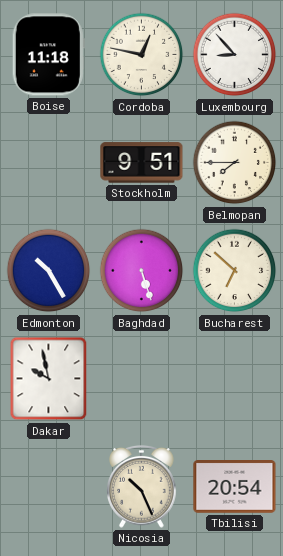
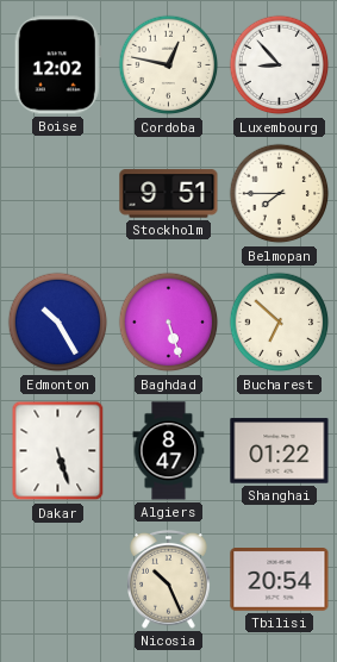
Boise: 11:18 -> 12:02
Dakar: 9:58 -> 5:27
Algiers: none -> 8:47
Shanghai: none -> 01:22
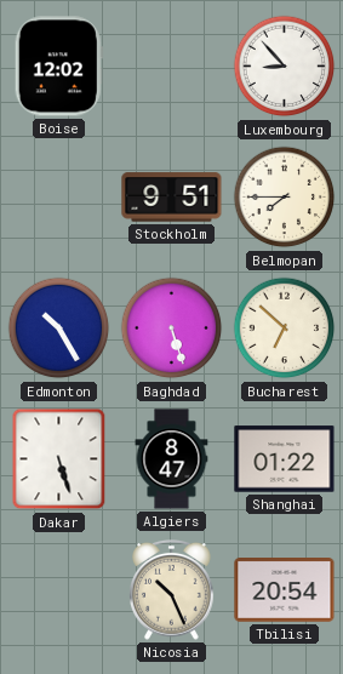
Cordoba: 12:47 -> none
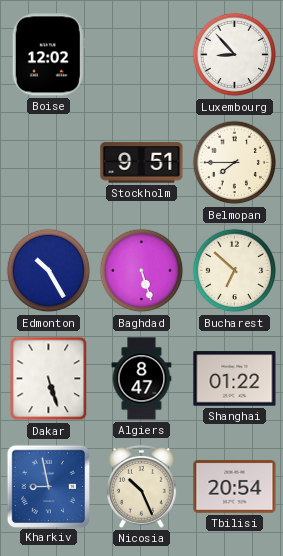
Kharkiv: none -> 8:58
